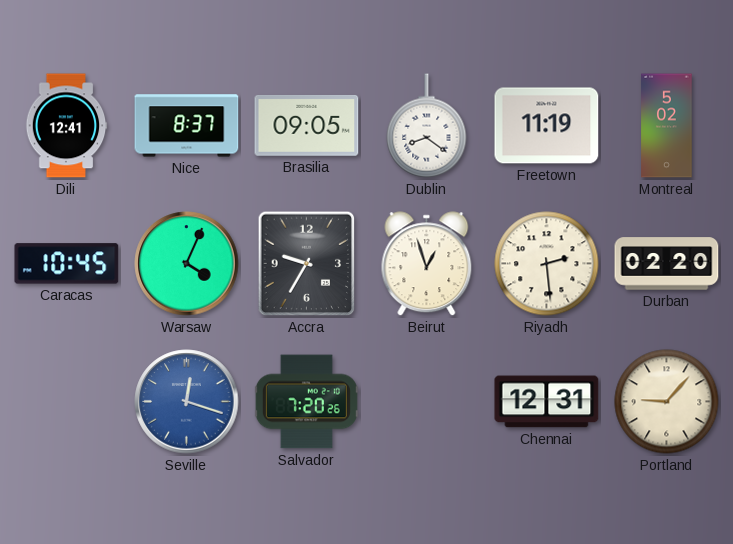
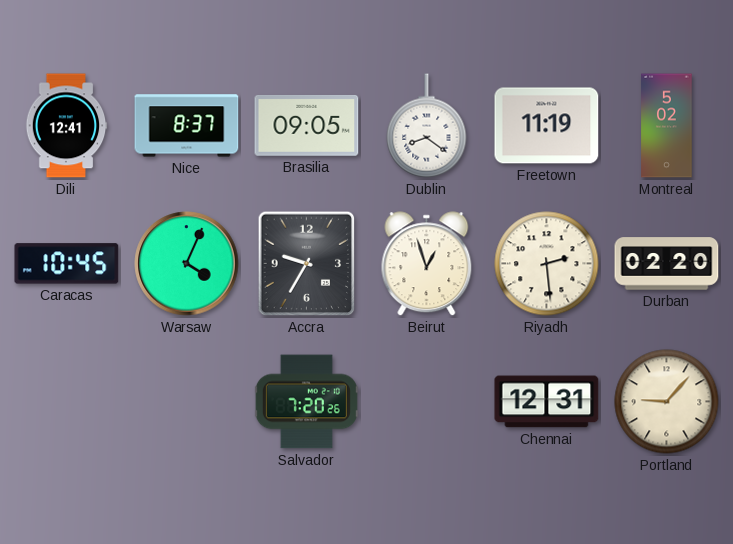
Seville: 12:18 -> none
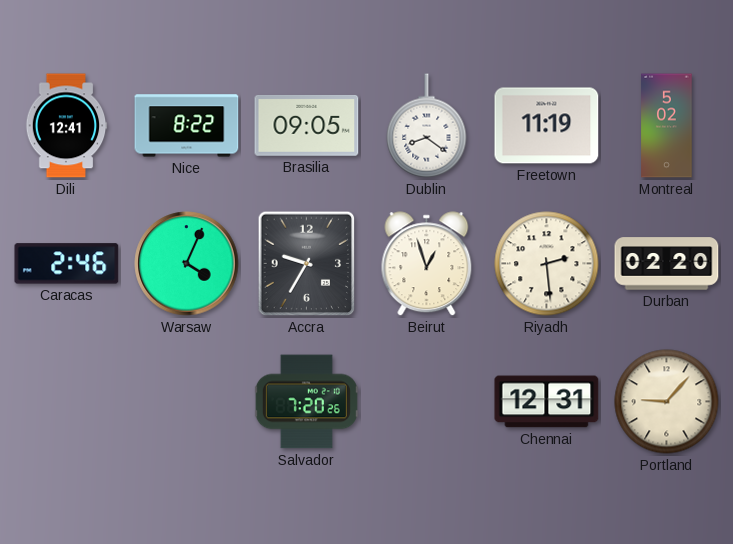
Nice: 8:37 -> 8:22
Caracas: 10:45 -> 2:46
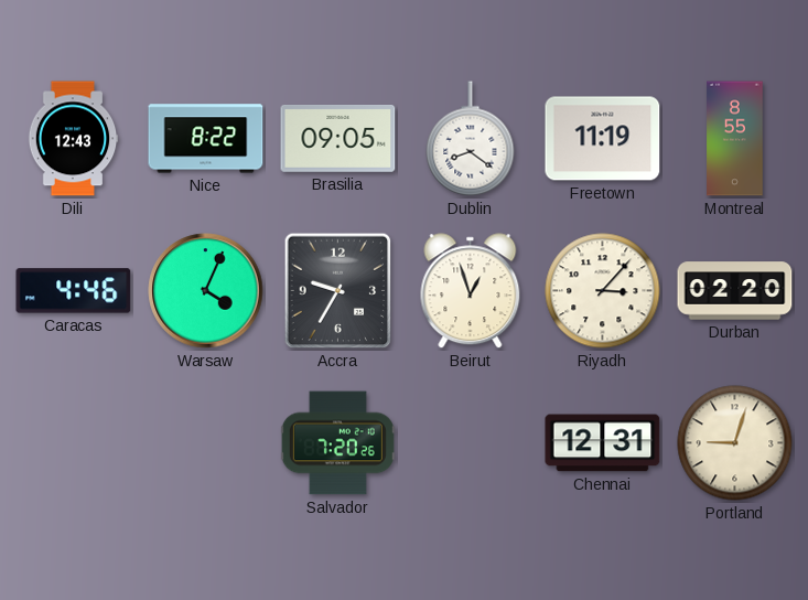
Dili: 12:41 -> 12:43
Montreal: 5:02 -> 8:55
Caracas: 2:46 -> 4:46
Riyadh: 2:29 -> 3:07
Portland: 9:07 -> 9:03
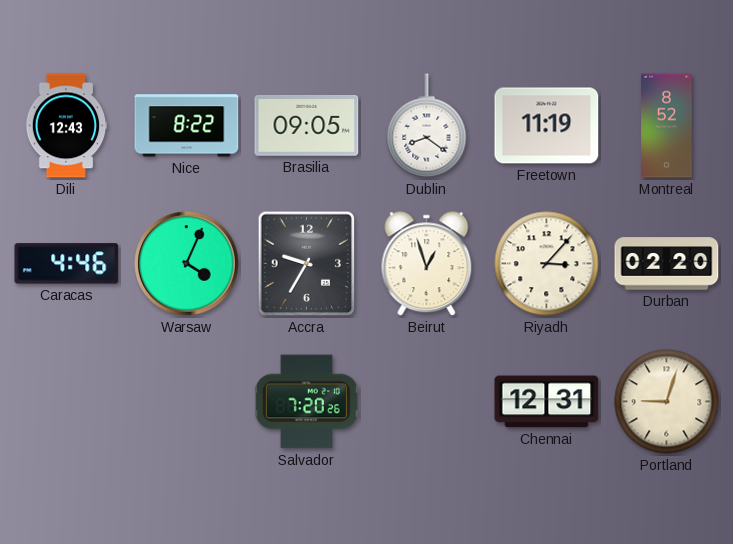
Montreal: 8:55 -> 8:52
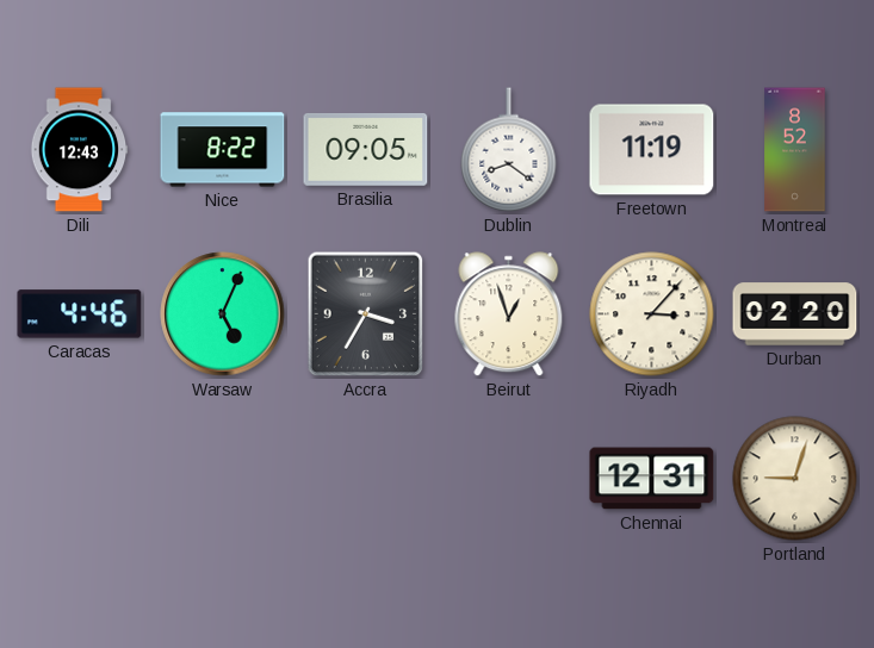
Warsaw: 4:04 -> 5:04
Accra: 9:35 -> 3:35
Salvador: 7:20 -> none
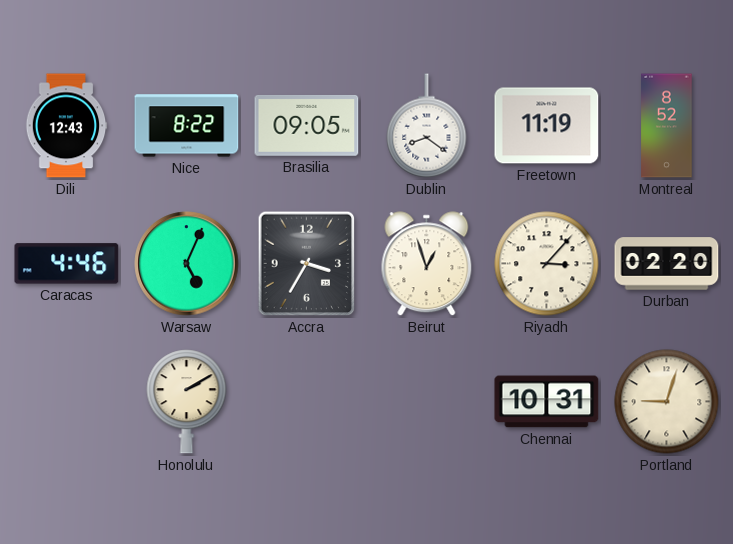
Honolulu: none -> 2:10
Chennai: 12:31 -> 10:31
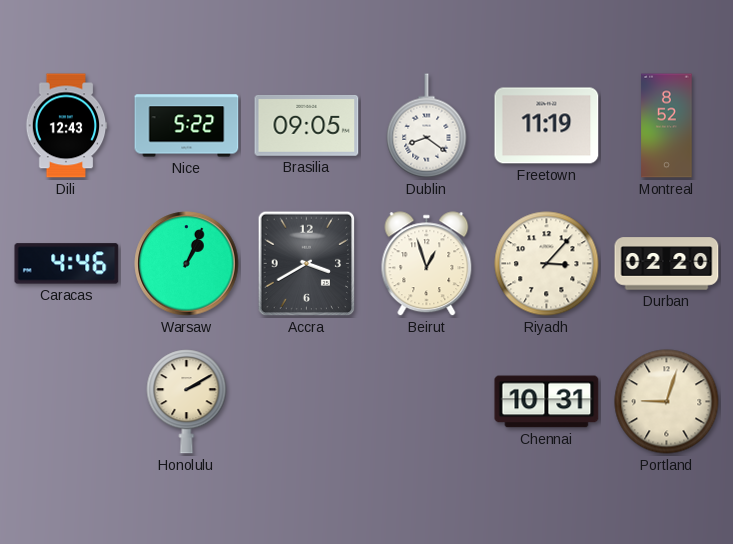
Nice: 8:22 -> 5:22
Warsaw: 5:04 -> 1:04
Accra: 3:35 -> 3:40
